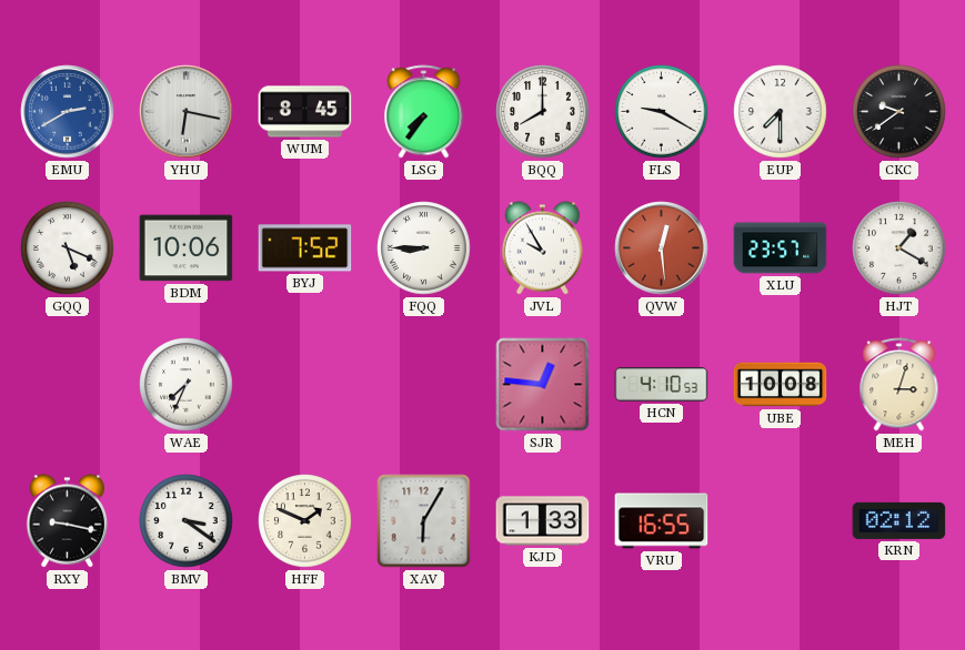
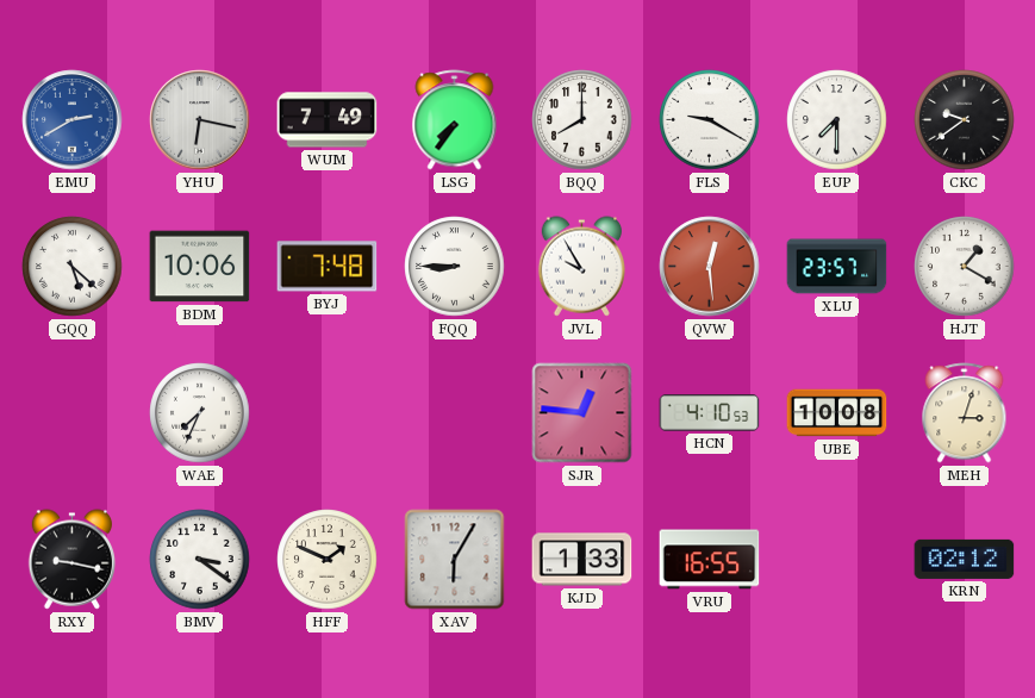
WUM: 8:45 -> 7:49
GQQ: 5:19 -> 5:22
BYJ: 7:52 -> 7:48
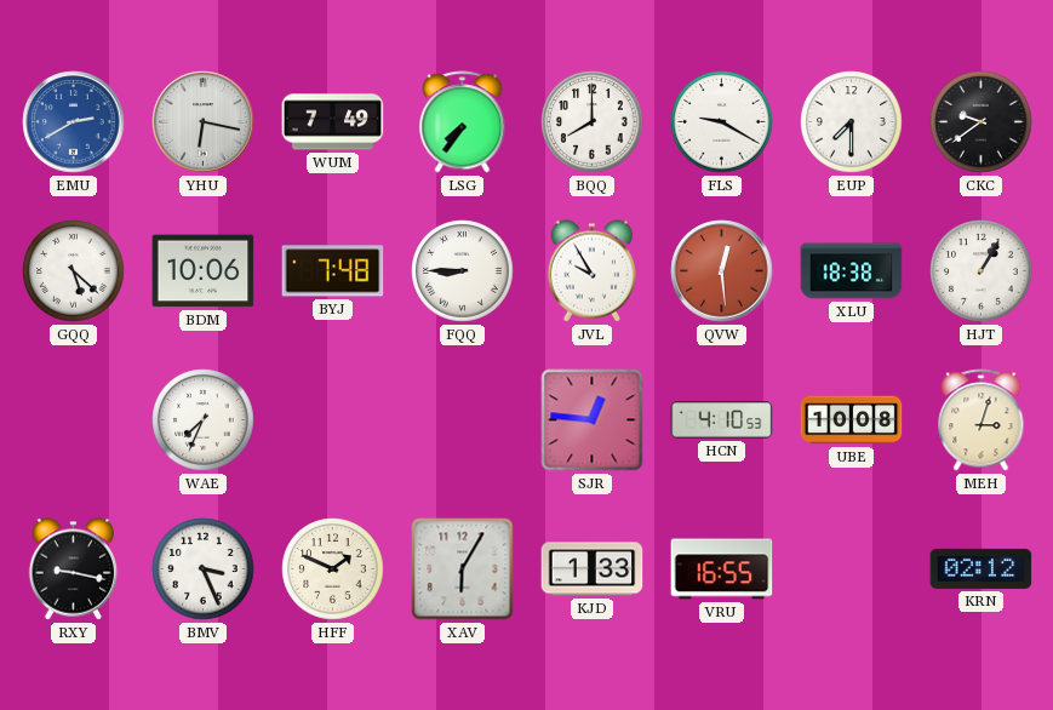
XLU: 23:57 -> 18:38
HJT: 1:20 -> 1:05
BMV: 3:21 -> 3:26
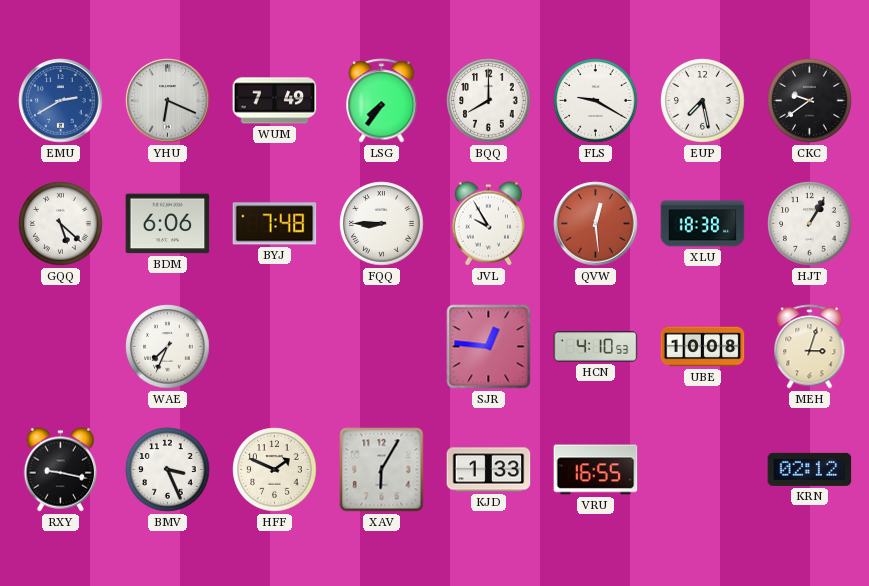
YHU: 6:17 -> 6:19
EUP: 7:30 -> 7:28
BDM: 10:06 -> 6:06
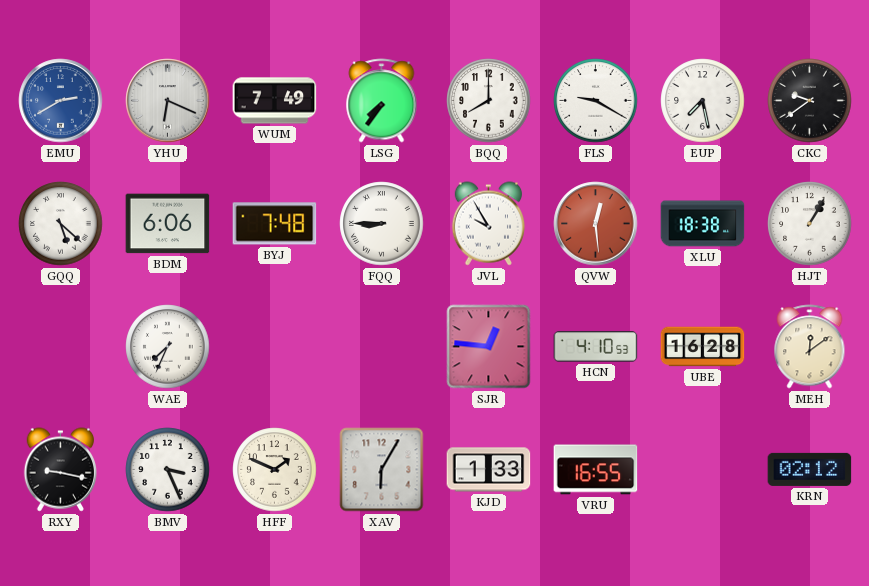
UBE: 10:08 -> 16:28
MEH: 3:03 -> 12:09
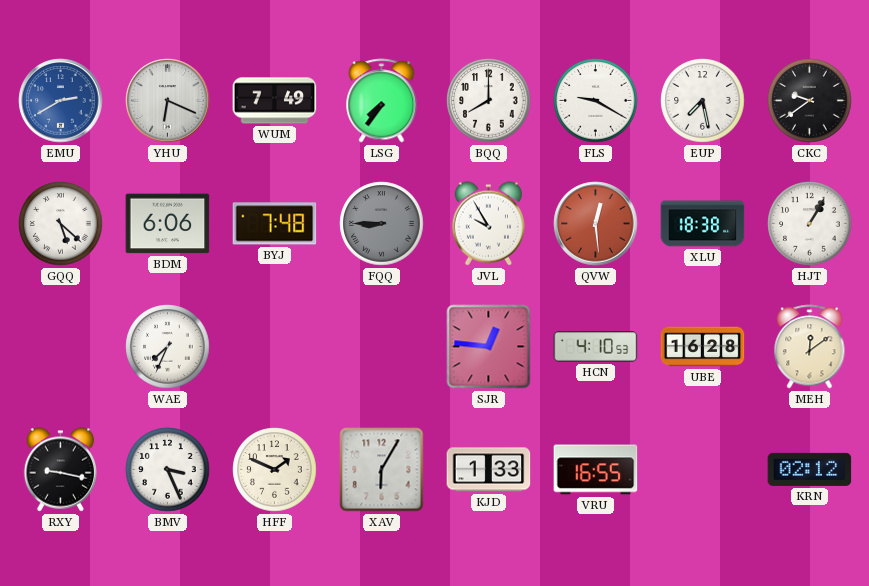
FQQ dial: white -> grey
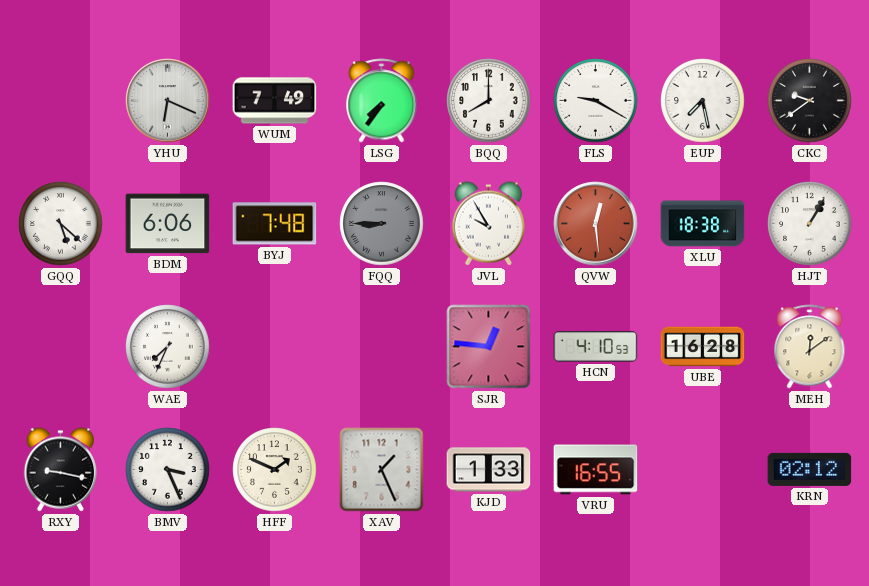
EMU: 2:40 -> none
XAV: 6:05 -> 1:26
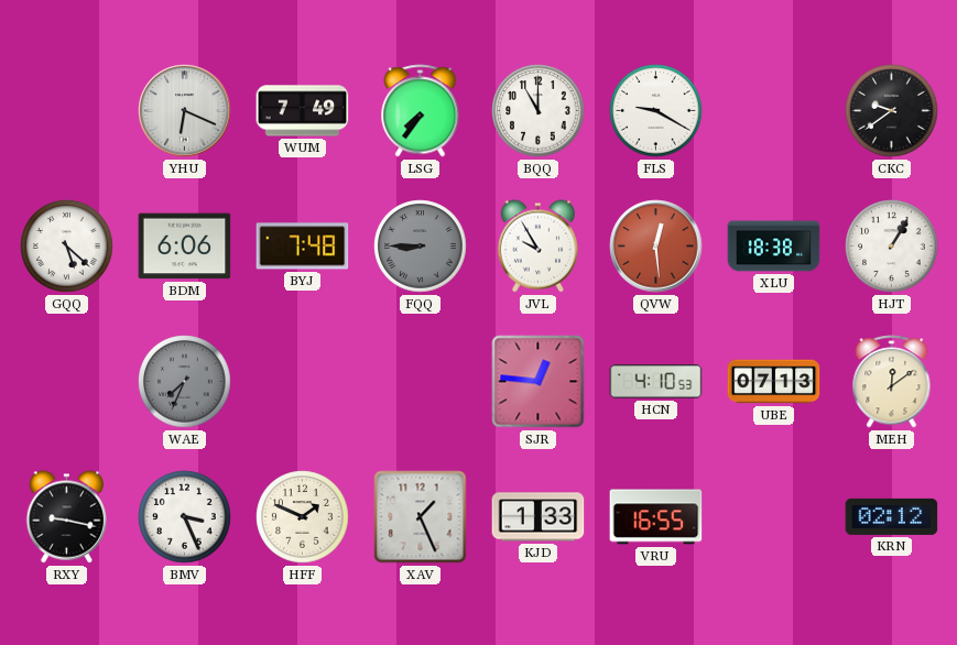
BQQ: 8:00 -> 11:00
EUP: 7:28 -> none
WAE dial: white -> grey
UBE: 16:28 -> 07:13
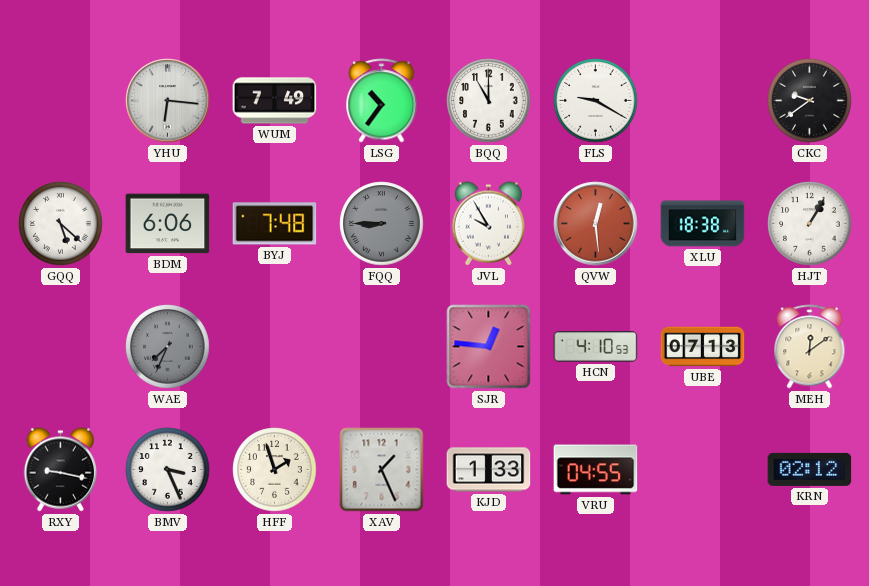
YHU: 6:19 -> 6:16
LSG: 7:36 -> 10:36
HFF: 1:49 -> 1:57
VRU: 16:55 -> 04:55
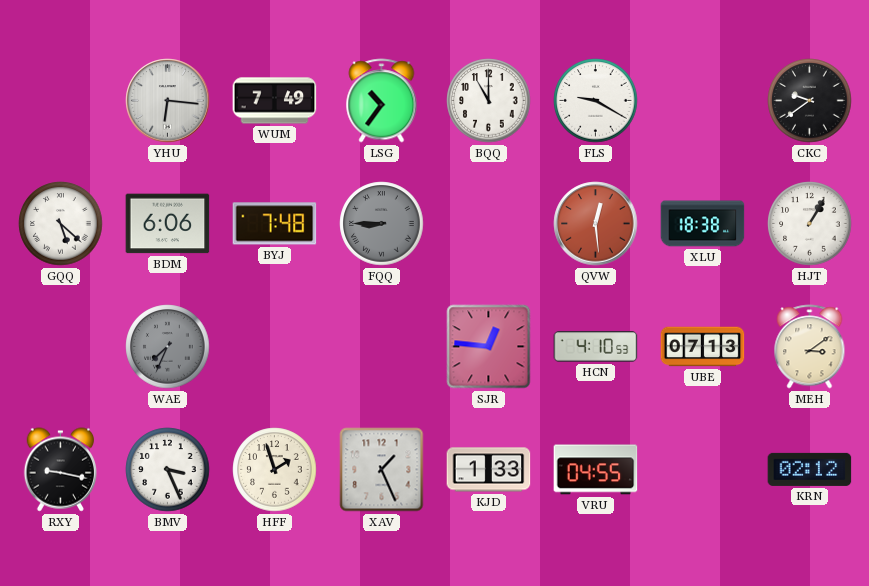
JVL: 9:55 -> none
MEH: 12:09 -> 3:09
